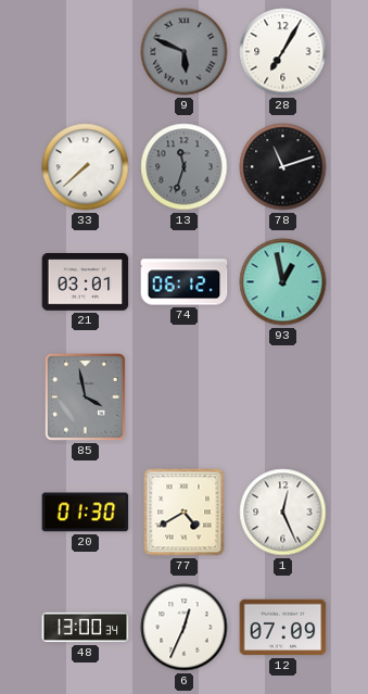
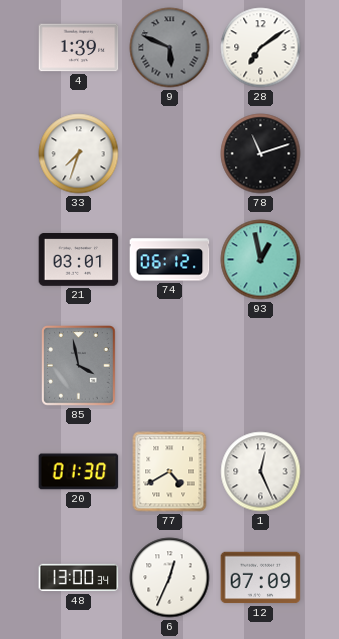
4: none -> 1:39
28: 7:05 -> 7:09
33: 7:38 -> 7:33
13: 11:33 -> none
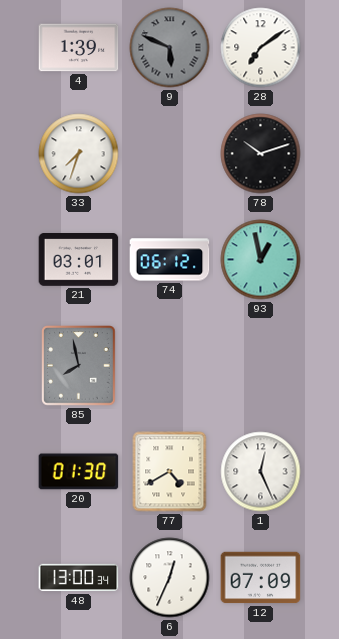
78: 11:12 -> 10:12
85: 3:58 -> 7:58
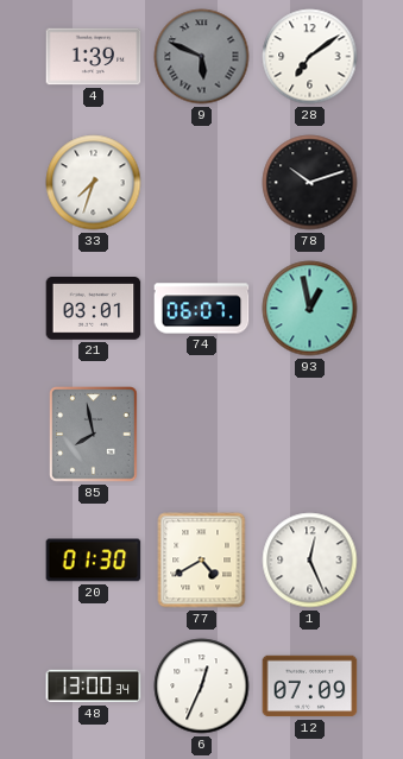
74: 06:12 -> 06:07
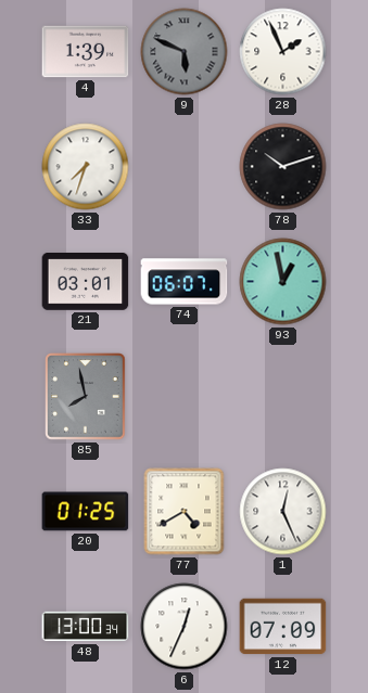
28: 7:09 -> 1:56
20: 01:30 -> 01:25
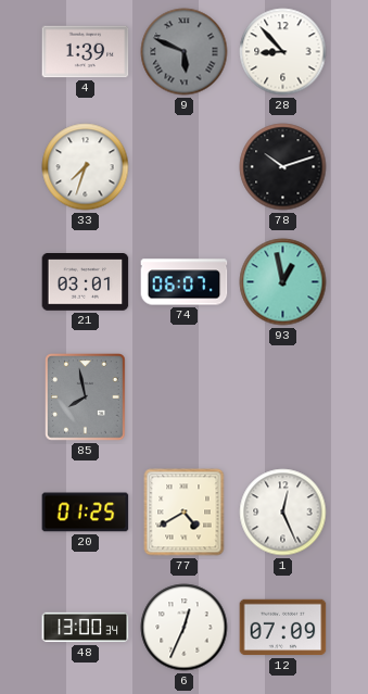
28: 1:56 -> 8:53
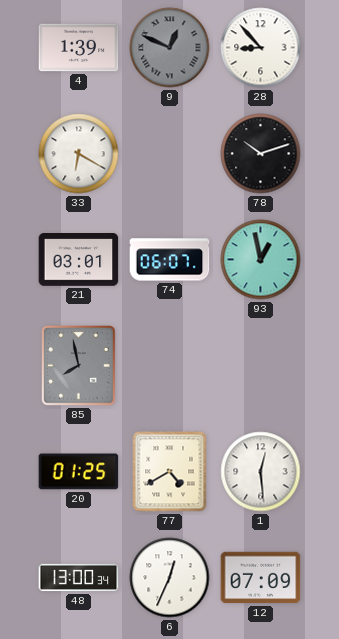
9: 5:49 -> 12:49
33: 7:33 -> 6:20
1: 12:26 -> 12:29
